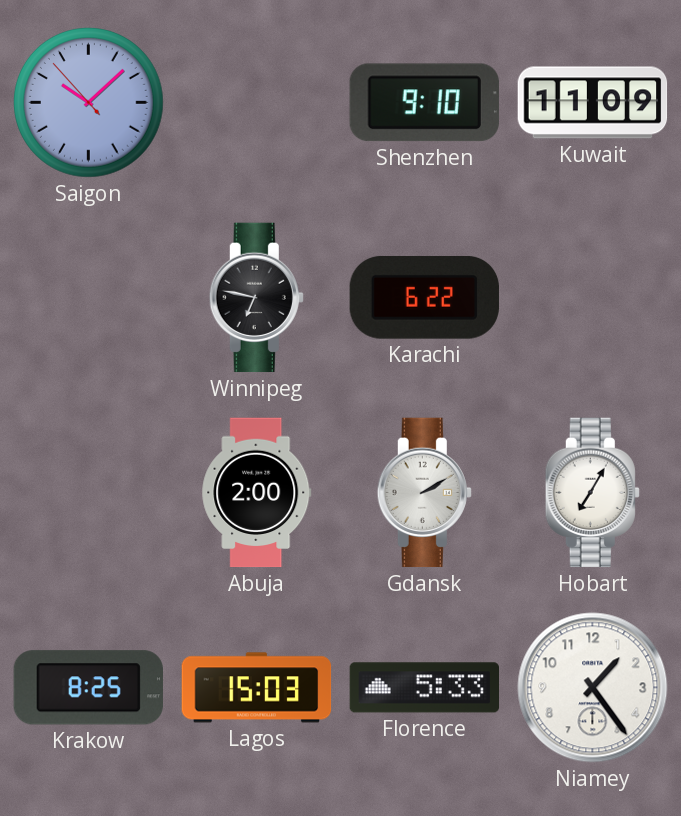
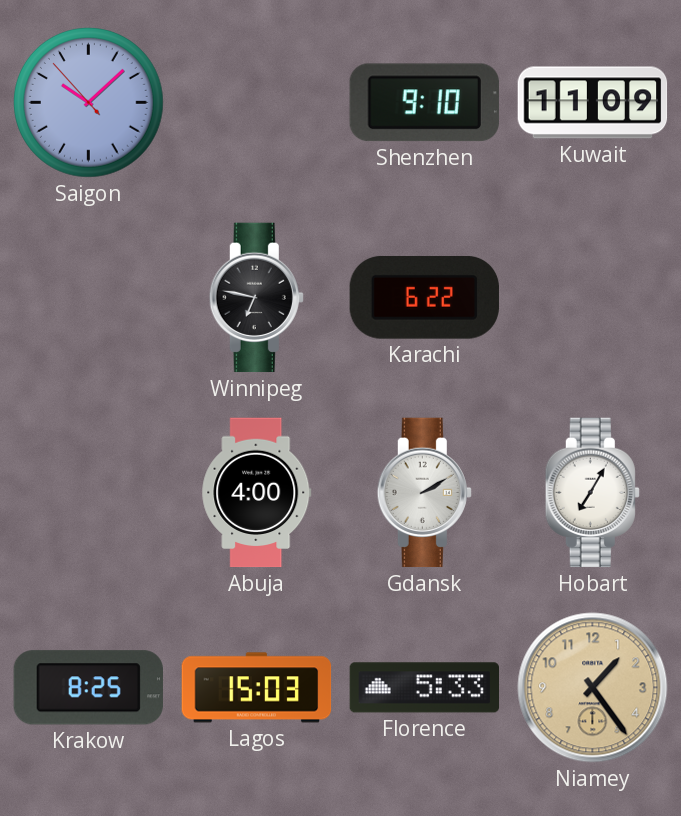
Abuja: 2:00 -> 4:00
Niamey dial: white -> champagne
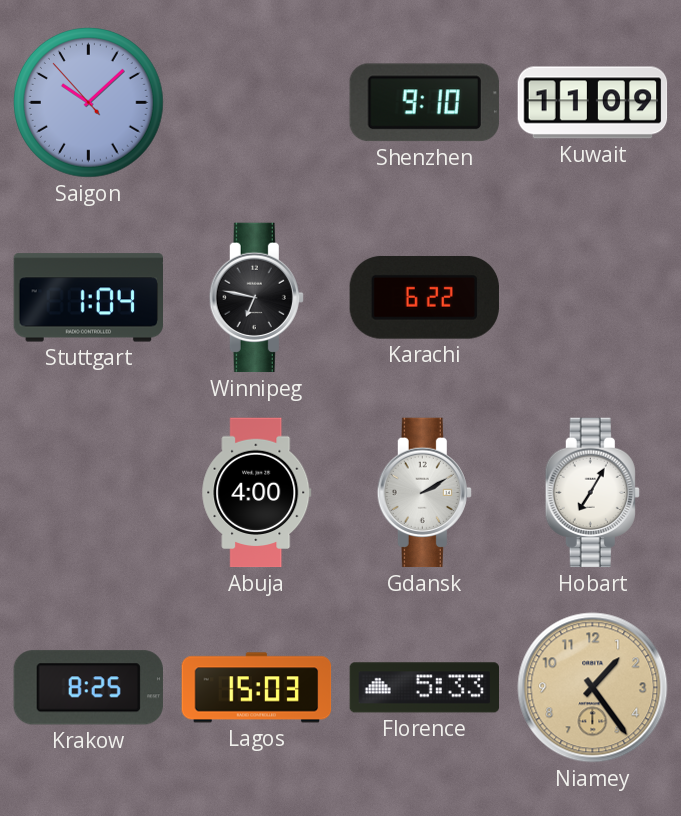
Stuttgart: none -> 1:04
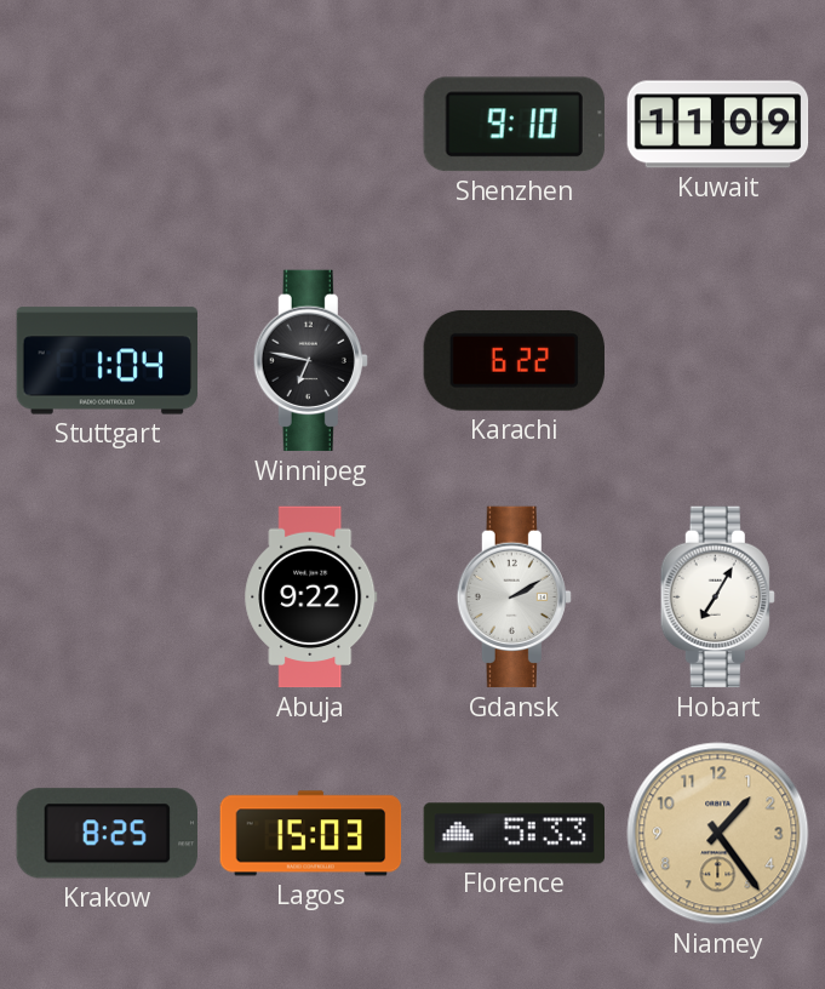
Saigon: 10:07 -> none
Abuja: 4:00 -> 9:22
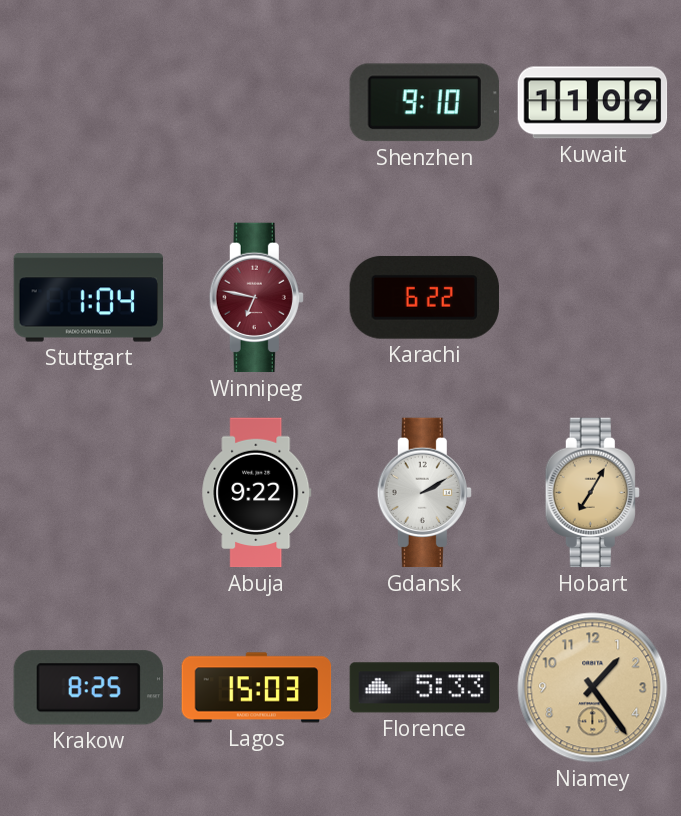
Winnipeg dial: black -> burgundy
Hobart dial: white -> champagne
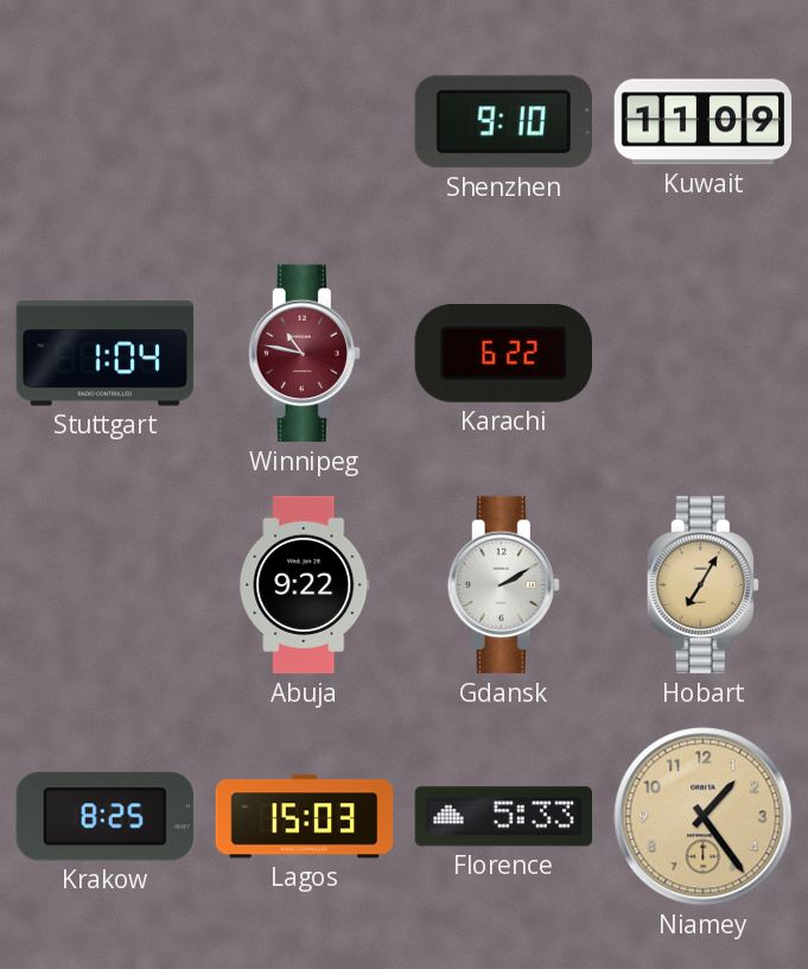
Winnipeg: 6:47 -> 10:47
